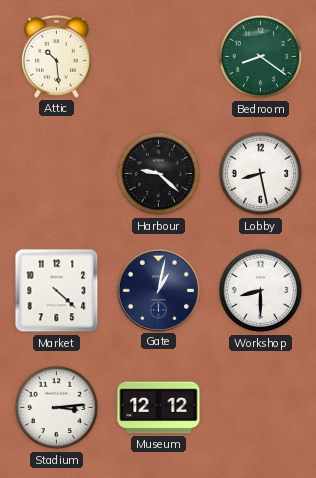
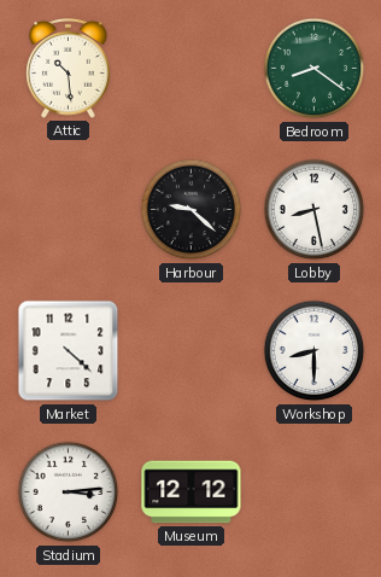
Gate: 1:02 -> none
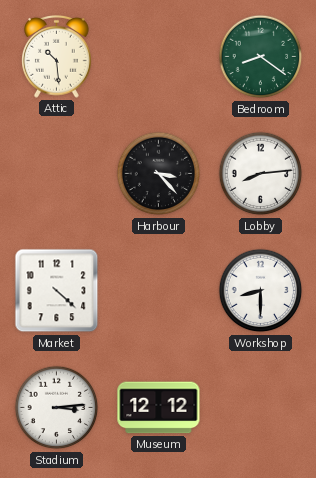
Harbour: 9:22 -> 3:23
Lobby: 8:28 -> 8:14
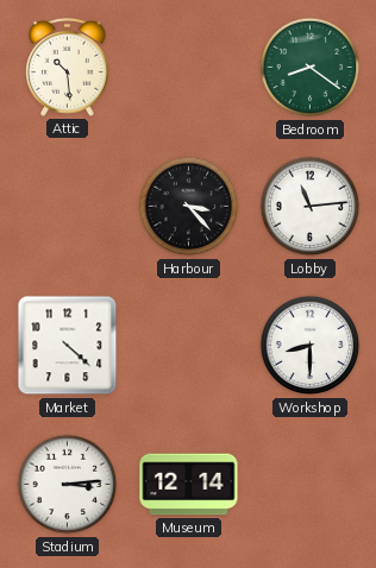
Lobby: 8:14 -> 11:14
Museum: 12:12 -> 12:14
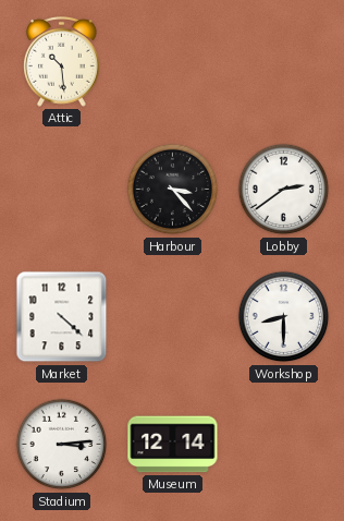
Bedroom: 8:21 -> none
Lobby: 11:14 -> 2:39
